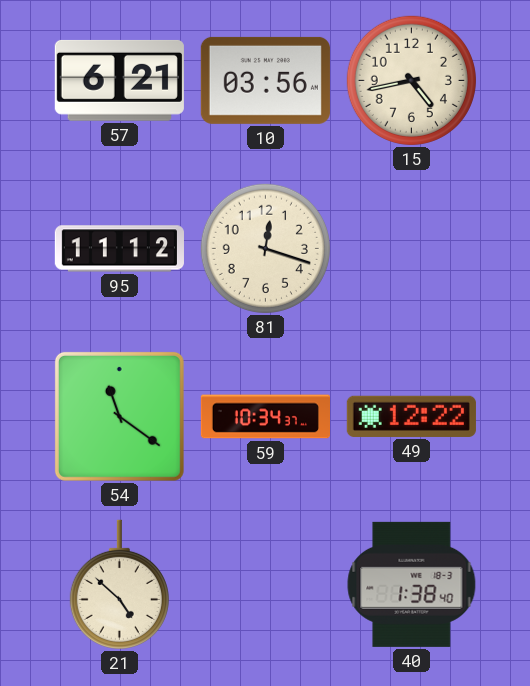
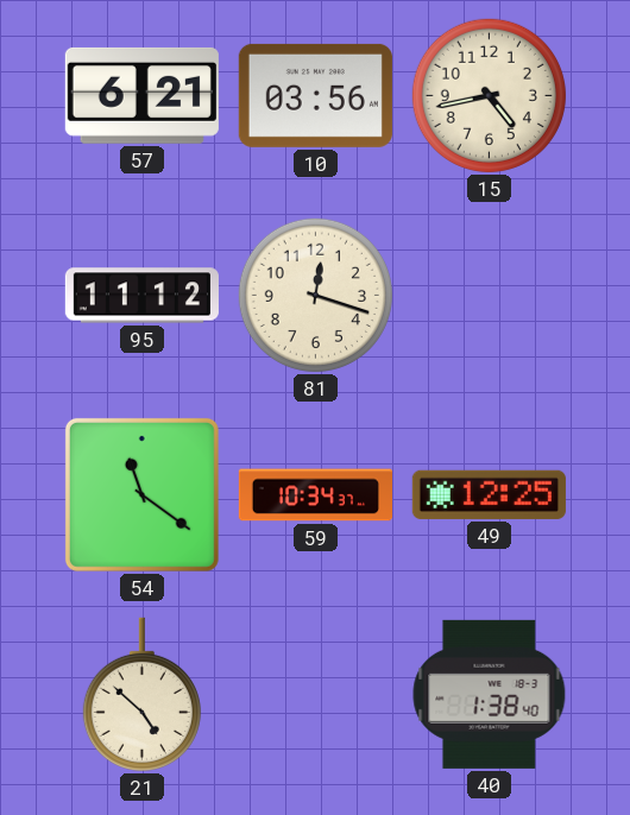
49: 12:22 -> 12:25
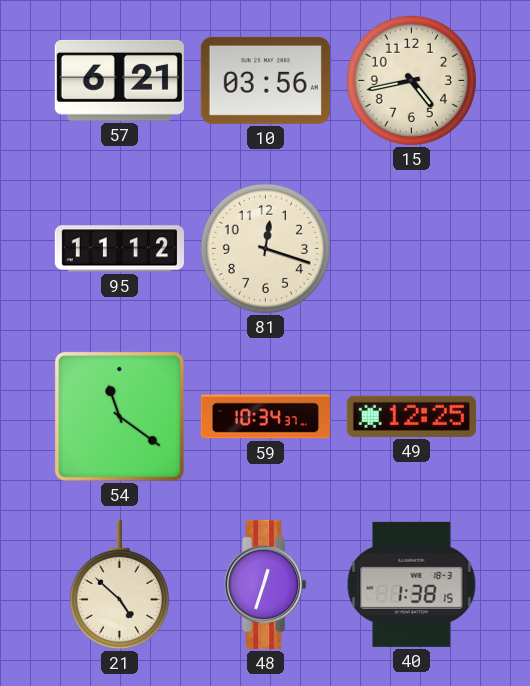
48: none -> 12:33
40: 1:38:40 -> 1:38:15
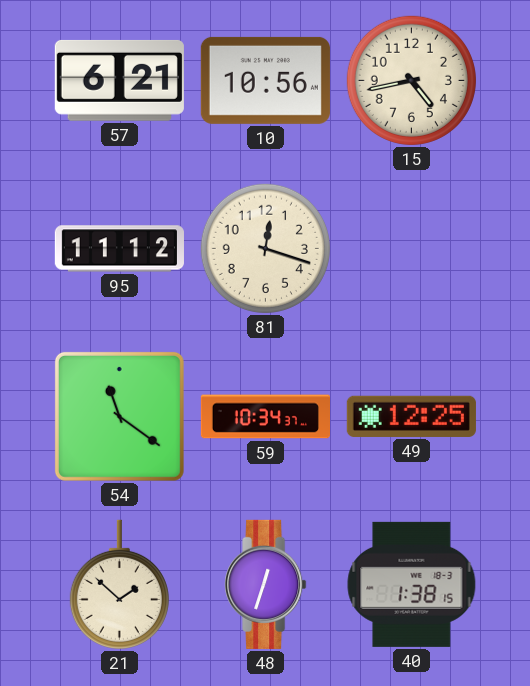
10: 03:56 -> 10:56
21: 4:52 -> 1:52
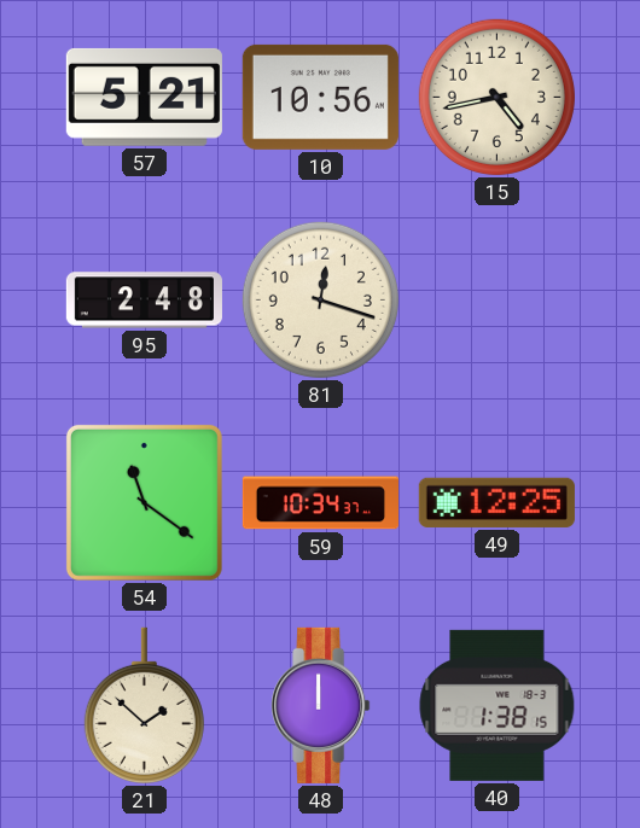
57: 6:21 -> 5:21
95: 11:12 -> 2:48
48: 12:33 -> 12:00
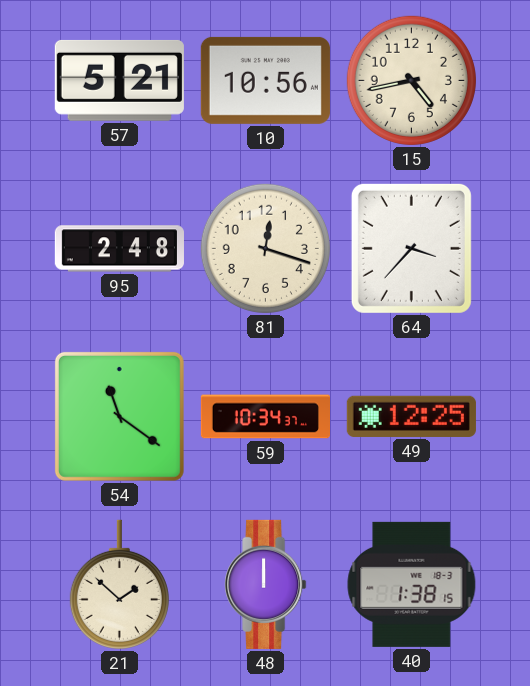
64: none -> 3:37
